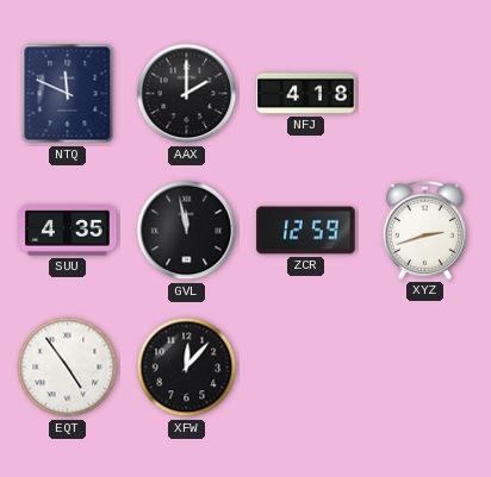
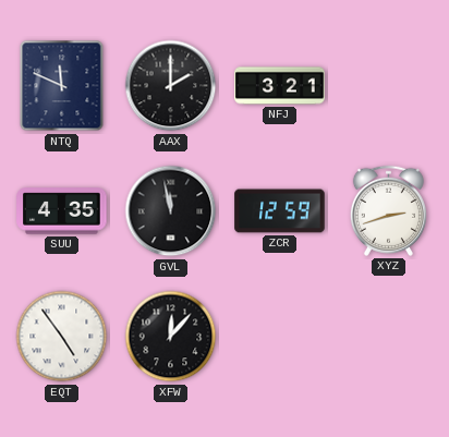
NFJ: 4:18 -> 3:21
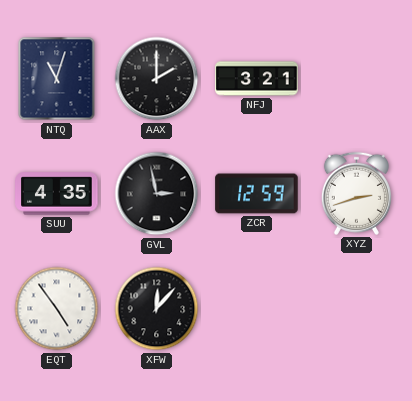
NTQ: 11:49 -> 11:03
GVL: 11:58 -> 2:58
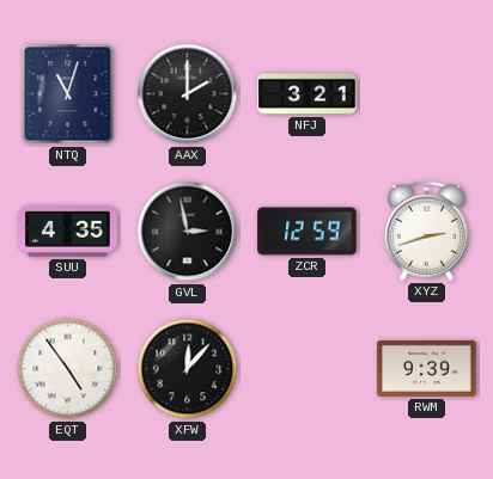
RWM: none -> 9:39
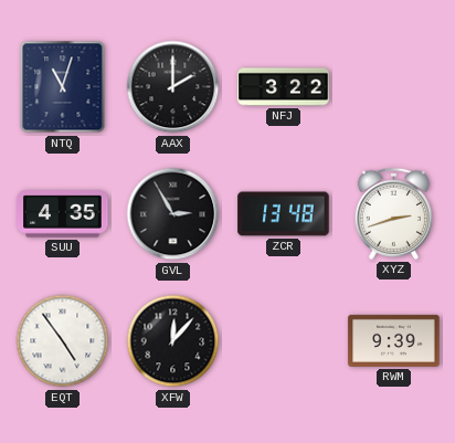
NFJ: 3:21 -> 3:22
GVL: 2:58 -> 2:55
ZCR: 12:59 -> 13:48
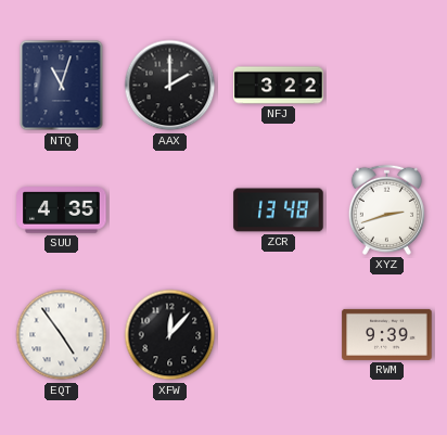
GVL: 2:55 -> none
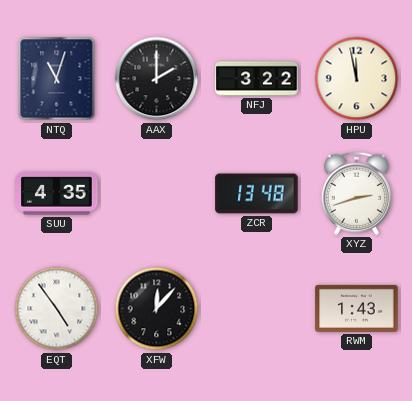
HPU: none -> 11:58
RWM: 9:39 -> 1:43
